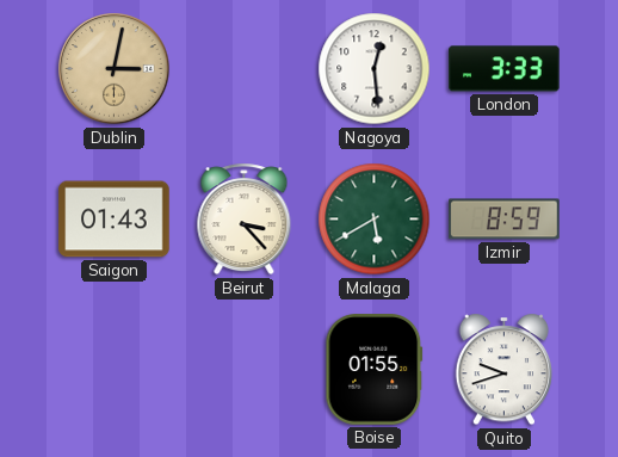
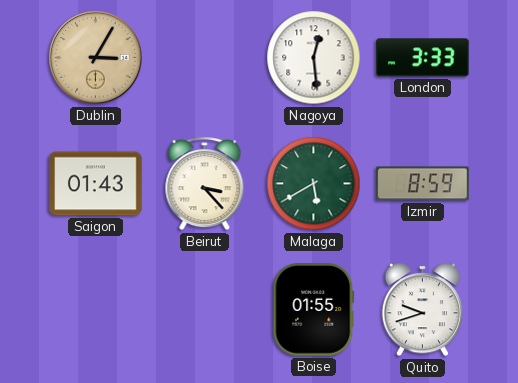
Dublin: 3:02 -> 3:05
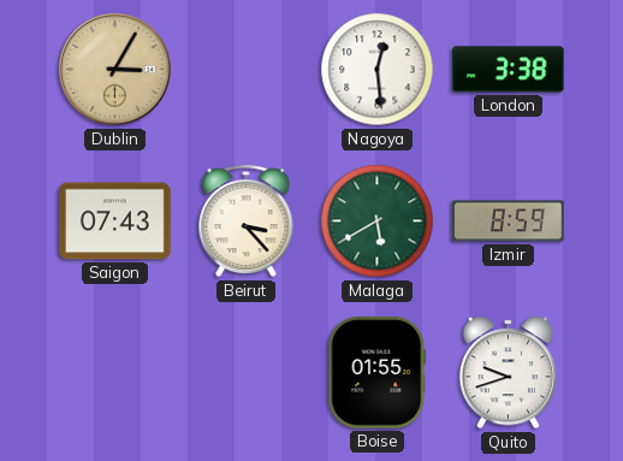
London: 3:33 -> 3:38
Saigon: 01:43 -> 07:43
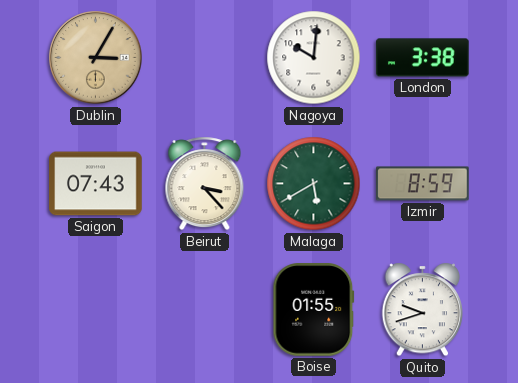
Nagoya: 12:29 -> 10:01
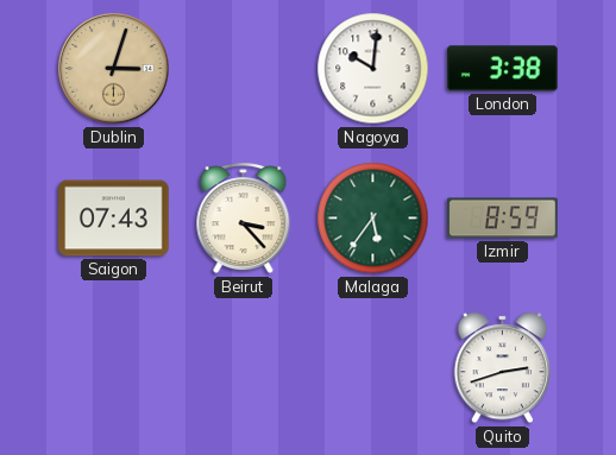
Dublin: 3:05 -> 3:03
Malaga: 5:40 -> 5:36
Boise: 01:55 -> none
Quito: 9:42 -> 2:42
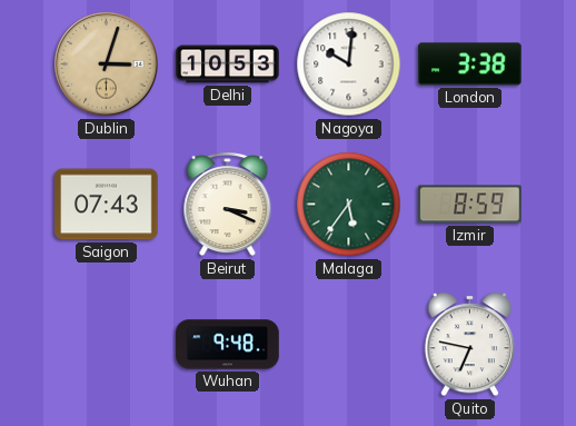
Delhi: none -> 10:53
Beirut: 3:23 -> 3:19
Wuhan: none -> 9:48
Quito: 2:42 -> 6:47
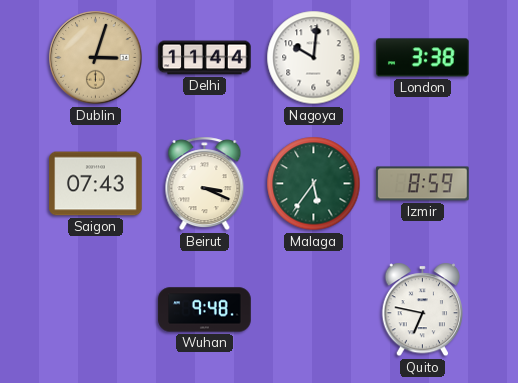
Delhi: 10:53 -> 11:44
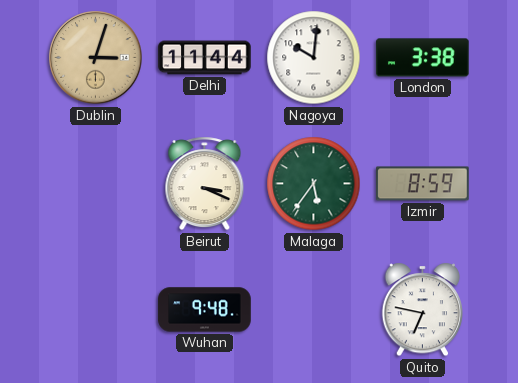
Saigon: 07:43 -> none
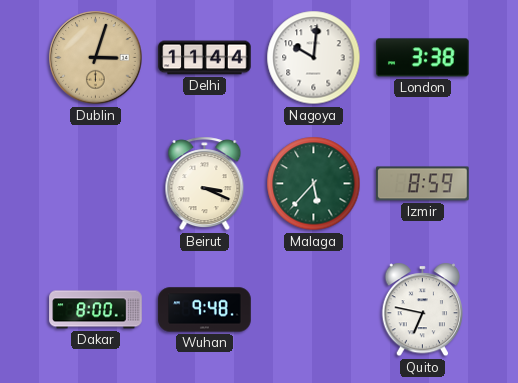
Malaga: 5:36 -> 5:37
Dakar: none -> 8:00
